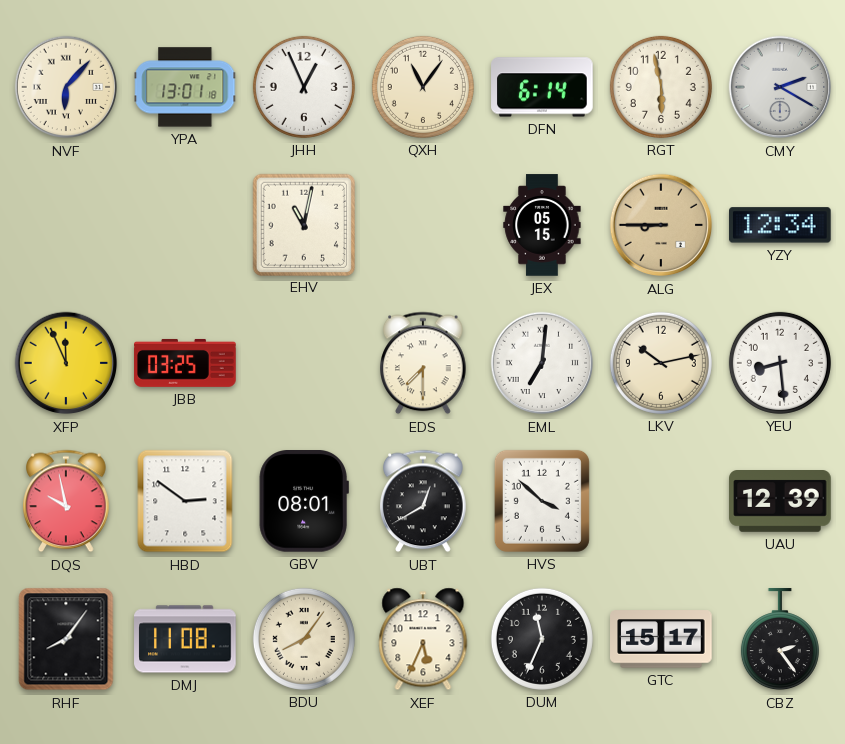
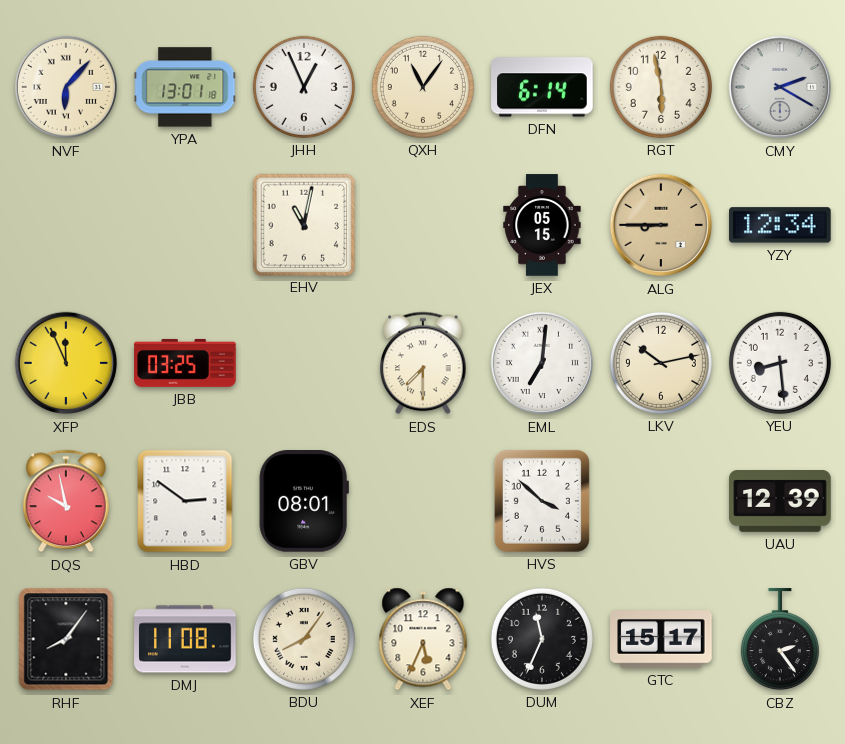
UBT: 12:40 -> none
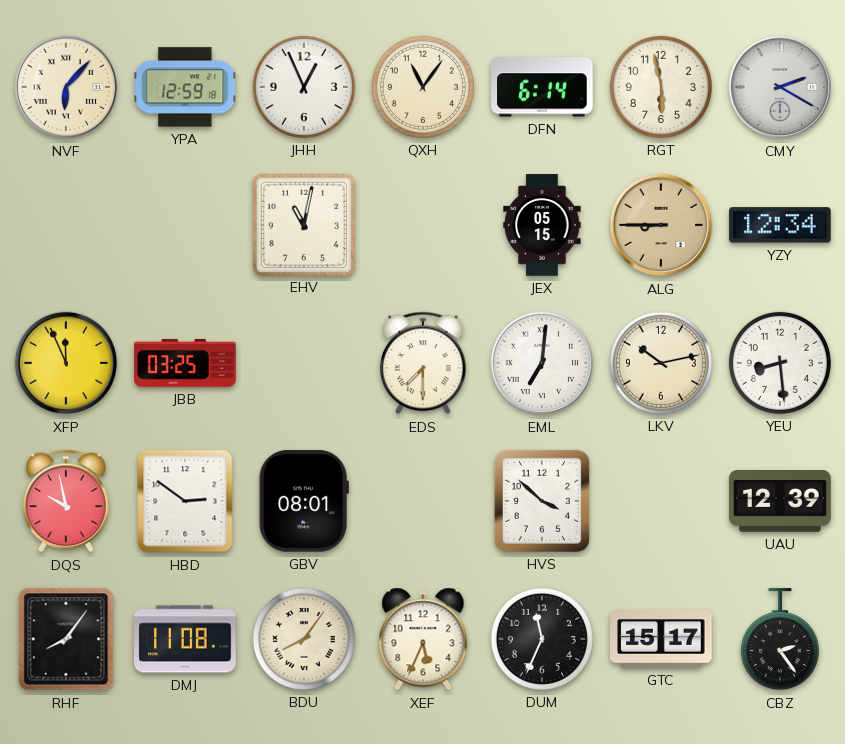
YPA: 13:01 -> 12:59
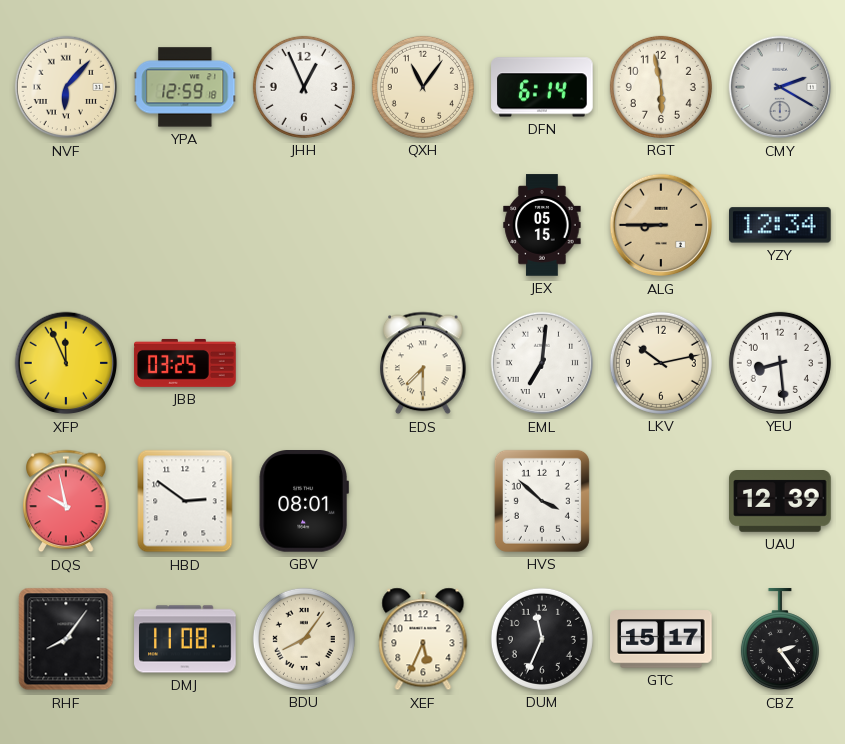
EHV: 11:02 -> none
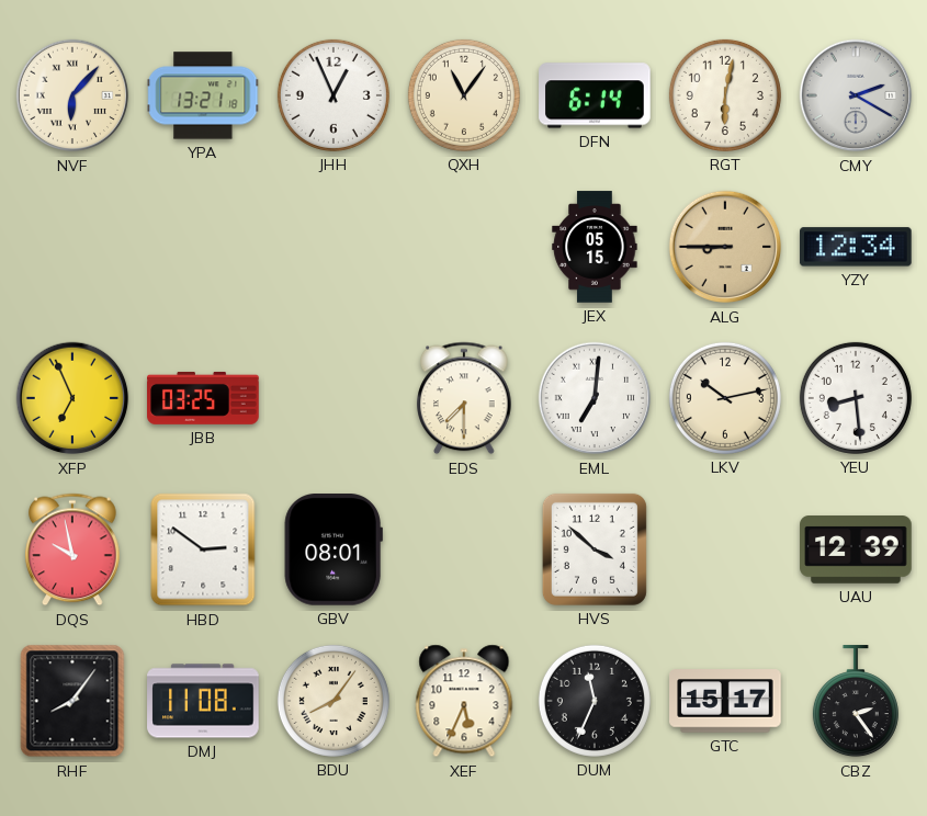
YPA: 12:59 -> 13:21
RGT: 5:58 -> 6:02
XFP: 11:56 -> 6:56
